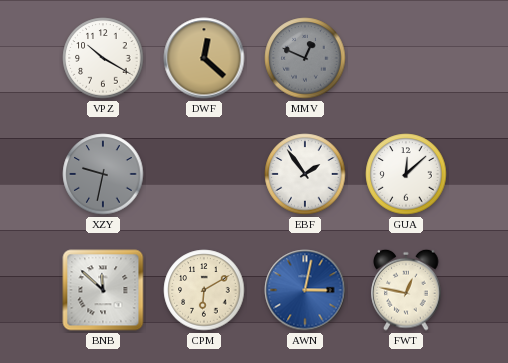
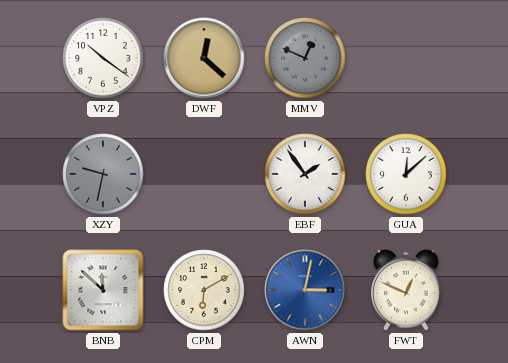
VPZ: 10:20 -> 10:21
FWT: 12:47 -> 12:49
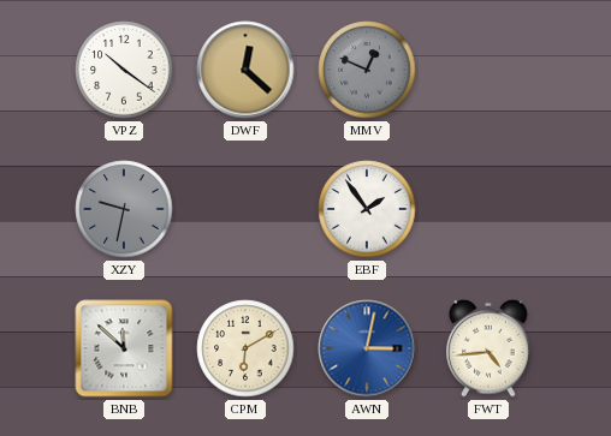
GUA: 12:08 -> none
FWT: 12:49 -> 4:44
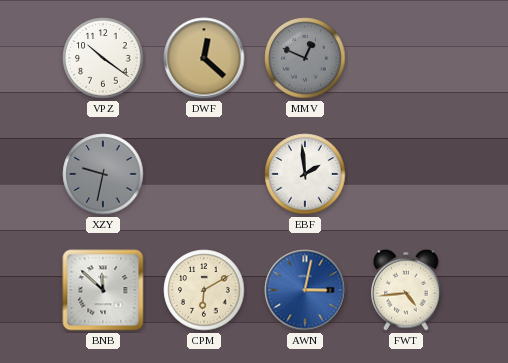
EBF: 1:54 -> 1:59
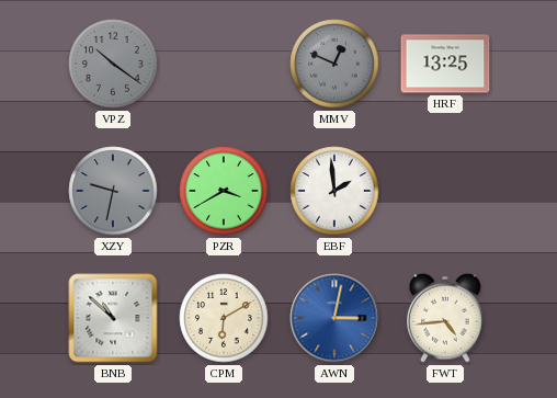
VPZ dial: white -> grey
DWF: 12:22 -> none
HRF: none -> 13:25
PZR: none -> 3:40
BNB: 11:52 -> 10:52
